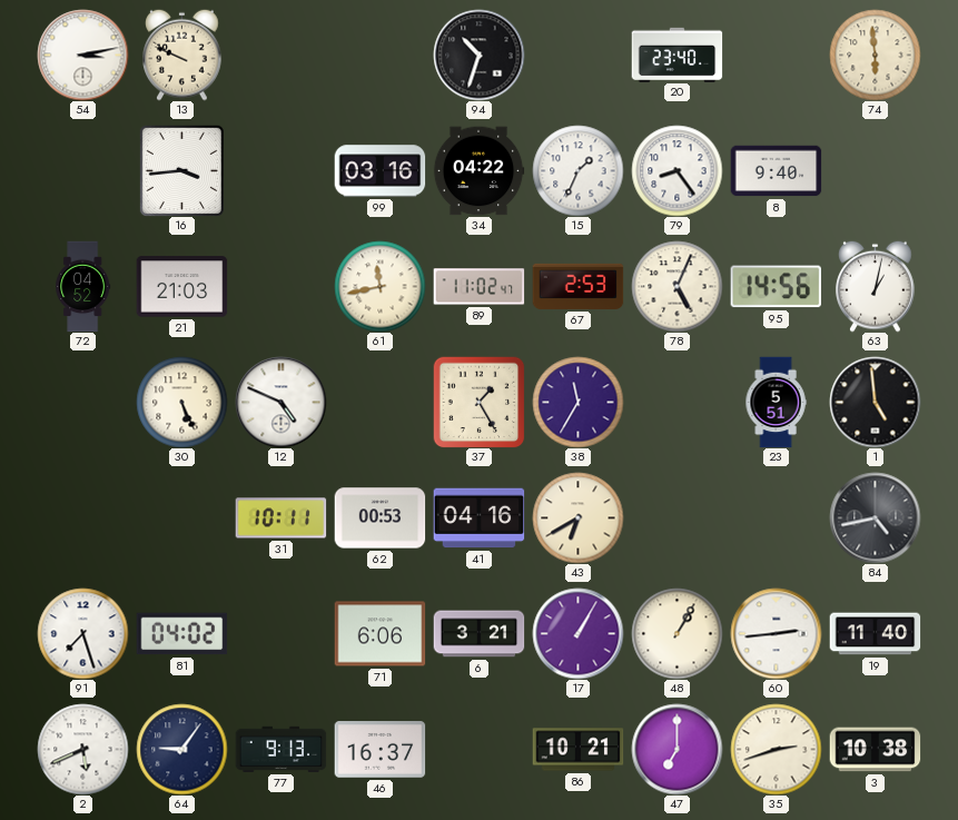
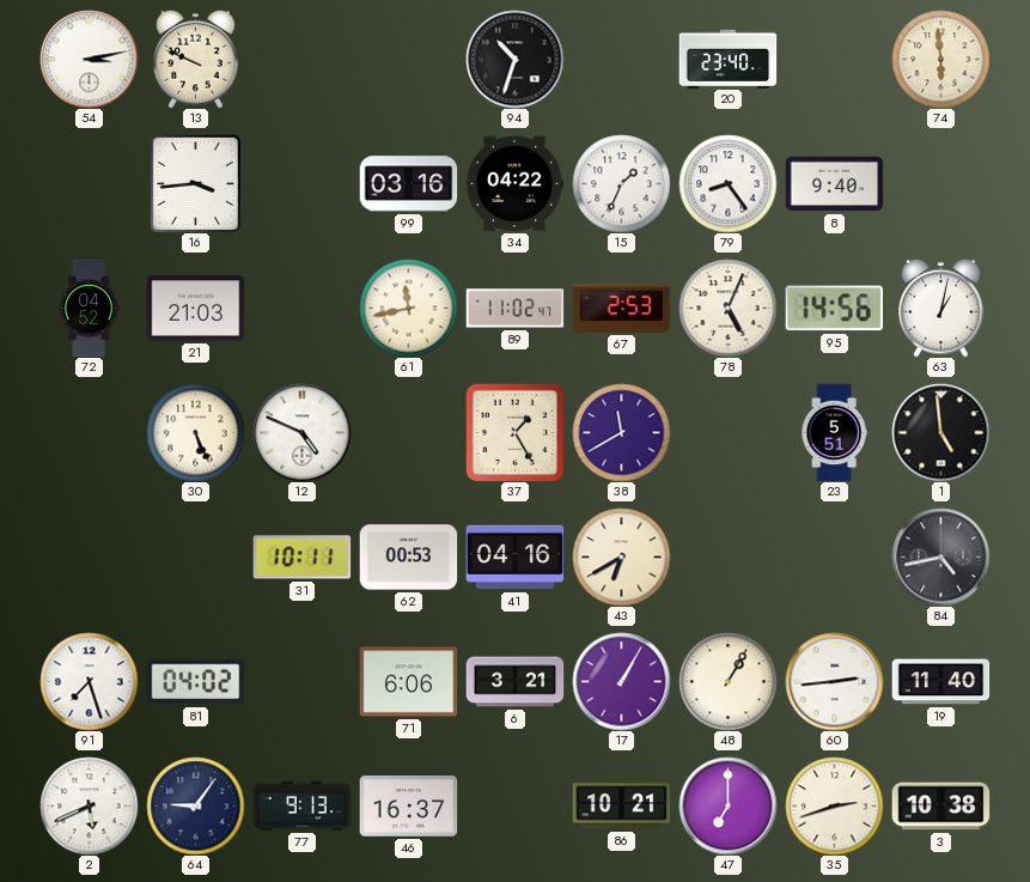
38: 11:35 -> 11:40
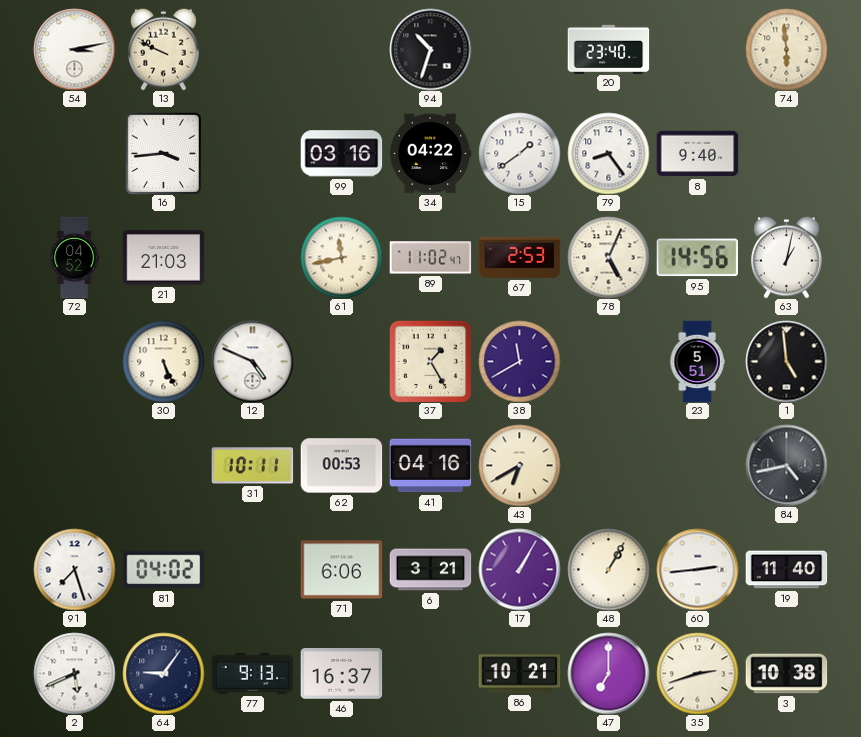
15: 1:34 -> 1:39
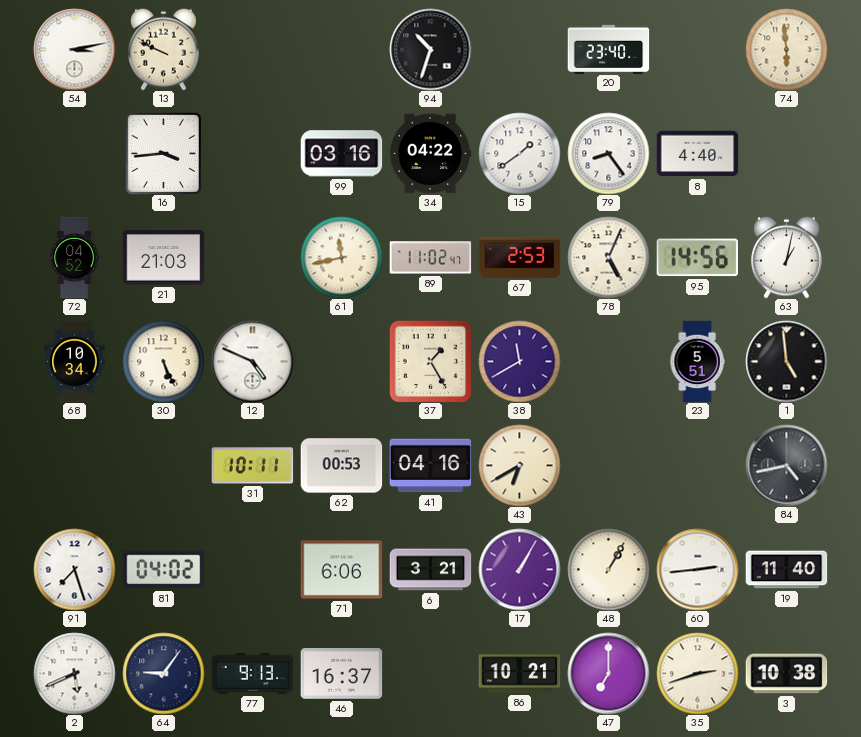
8: 9:40 -> 4:40
68: none -> 10:34
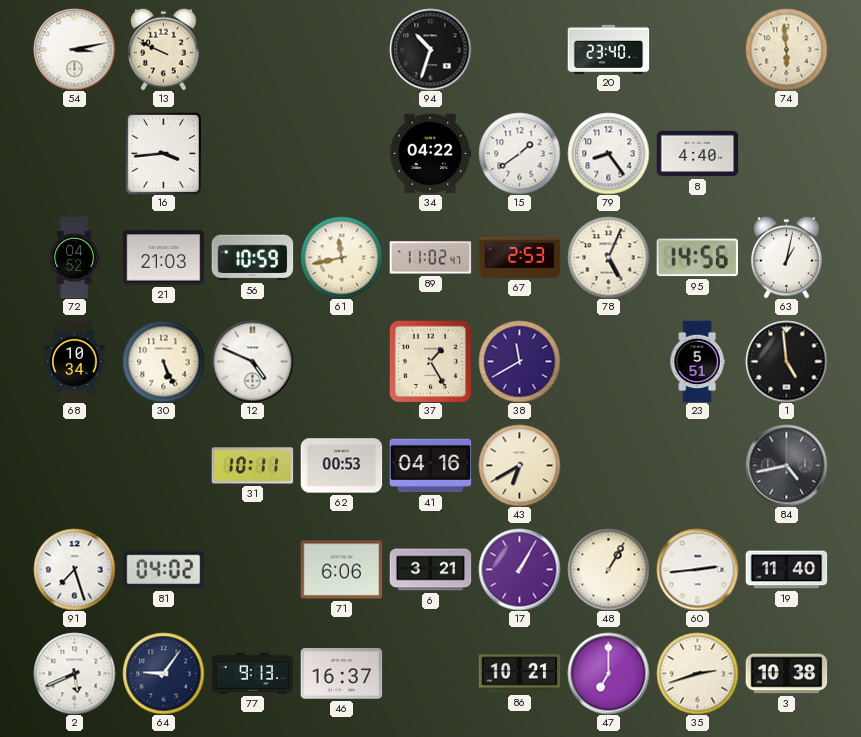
99: 03:16 -> none
56: none -> 10:59
